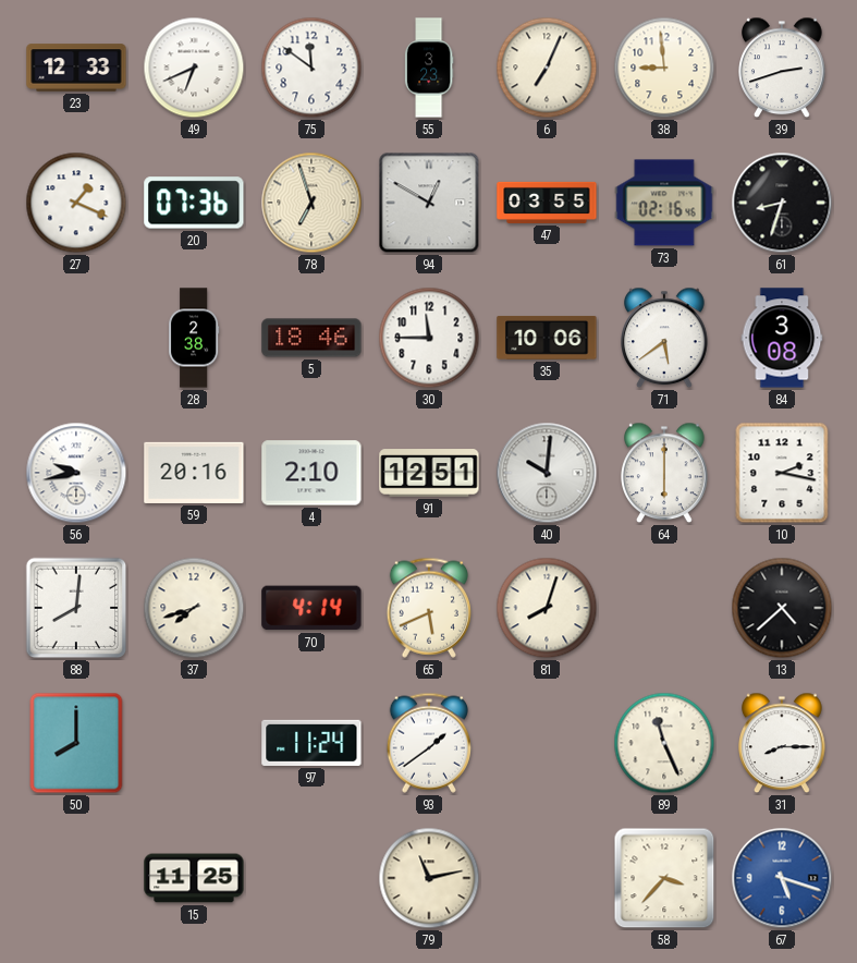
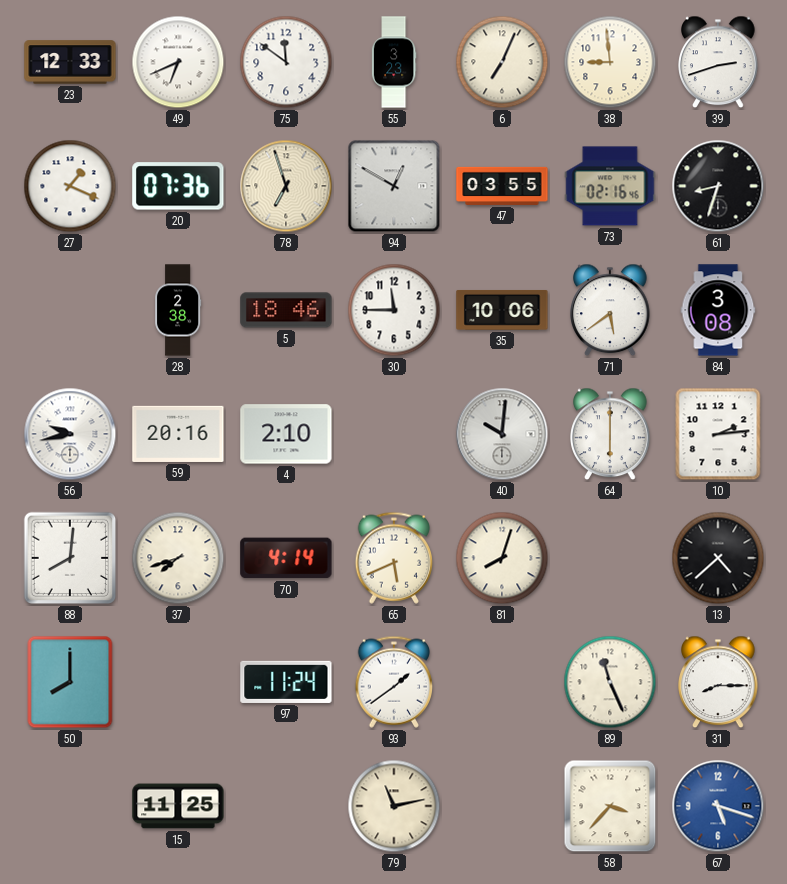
91: 12:51 -> none
10: 2:17 -> 2:14
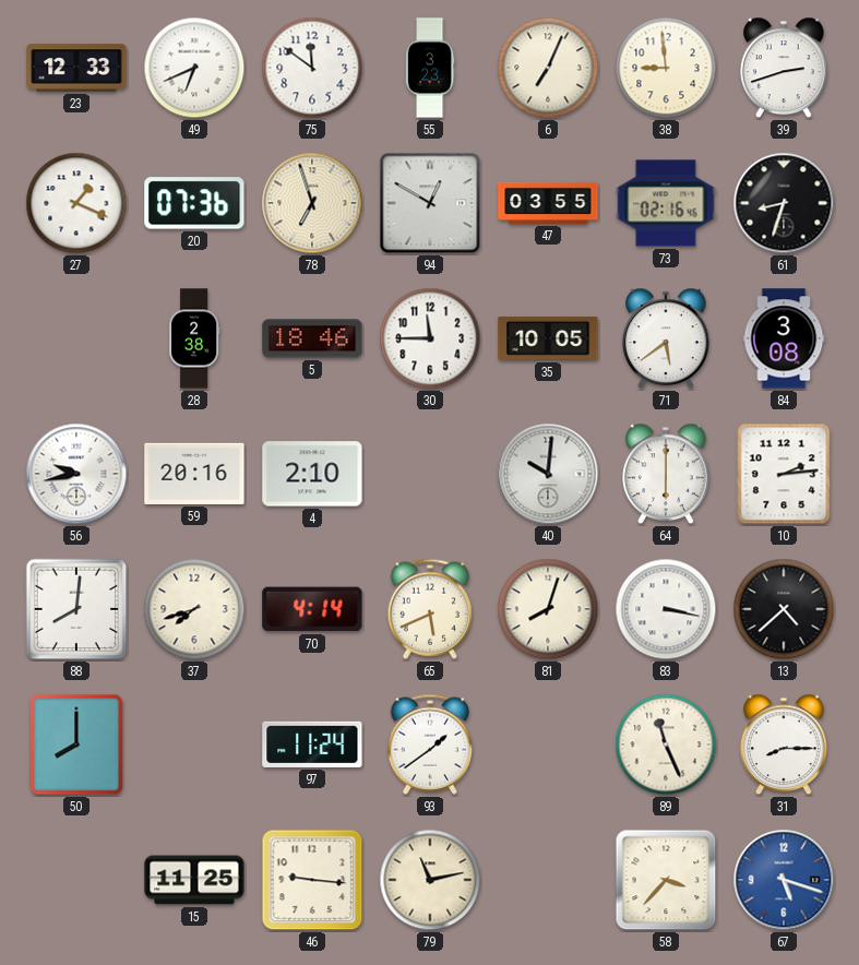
35: 10:06 -> 10:05
83: none -> 3:17
46: none -> 9:16
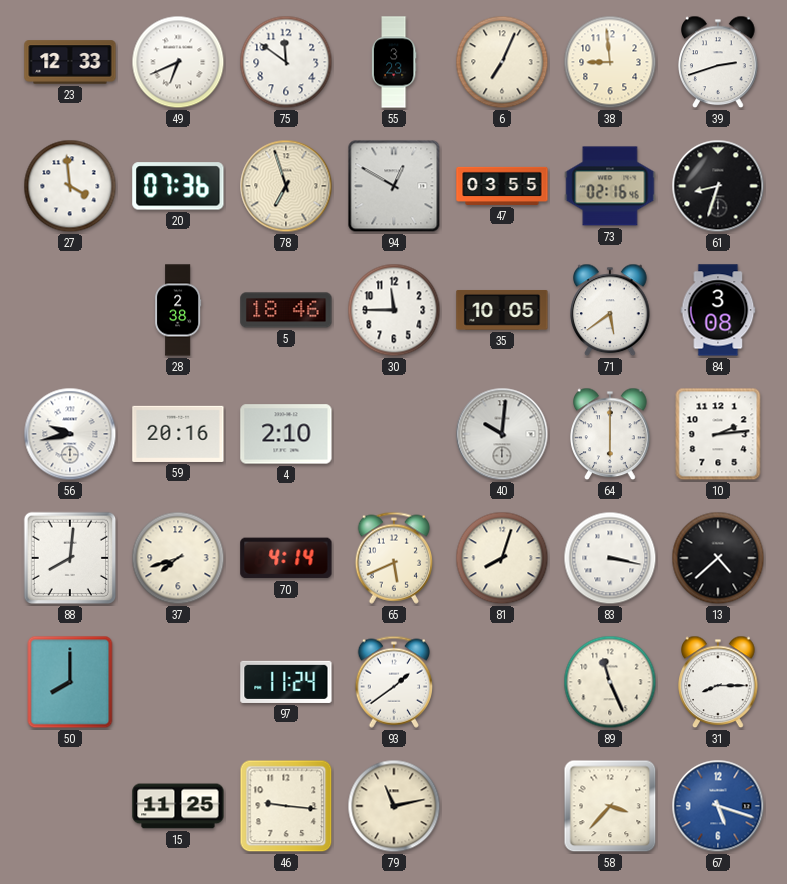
27: 1:19 -> 3:59
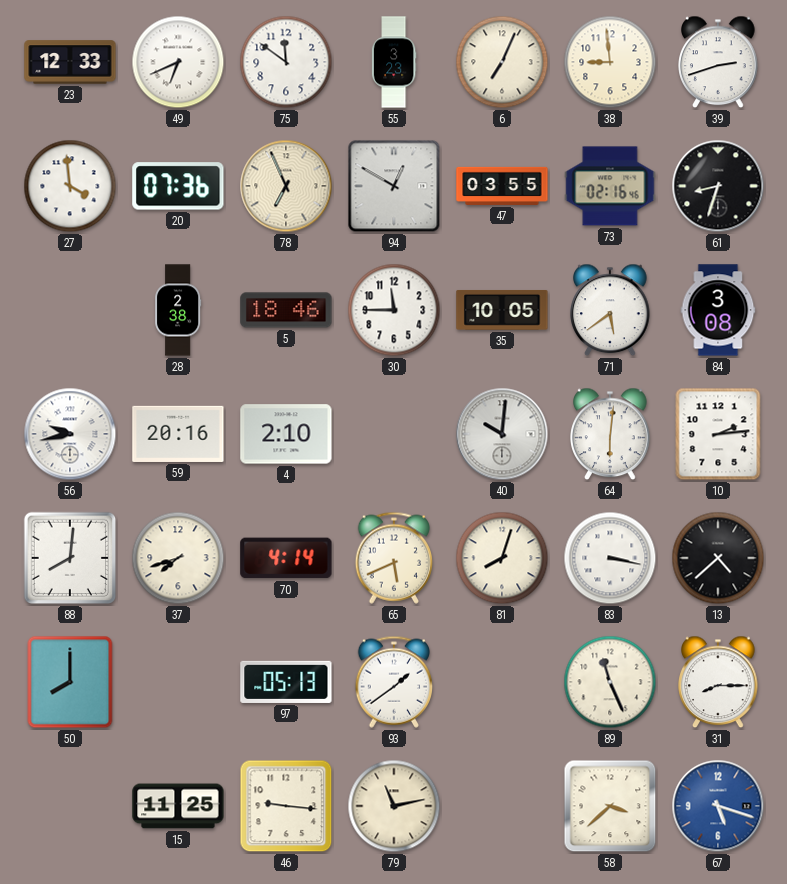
78: 6:57 -> 6:56
64: 6:00 -> 6:01
97: 11:24 -> 05:13
58: 3:37 -> 3:38
